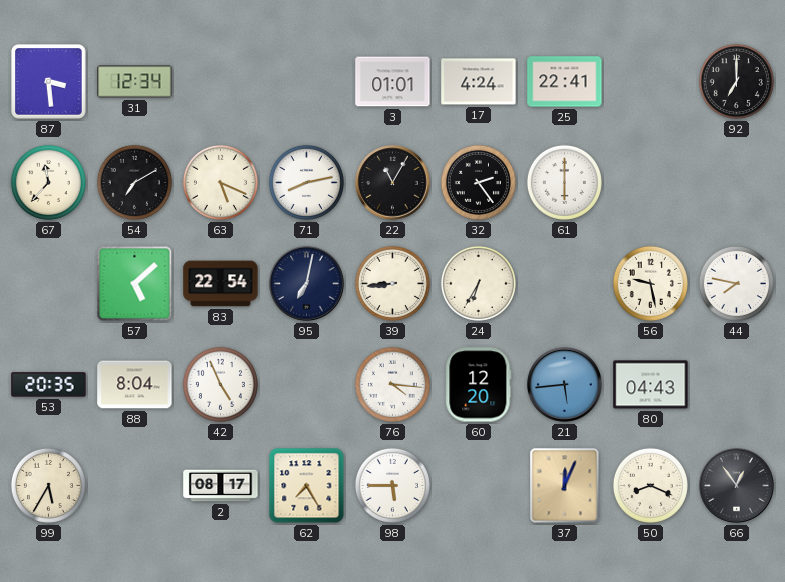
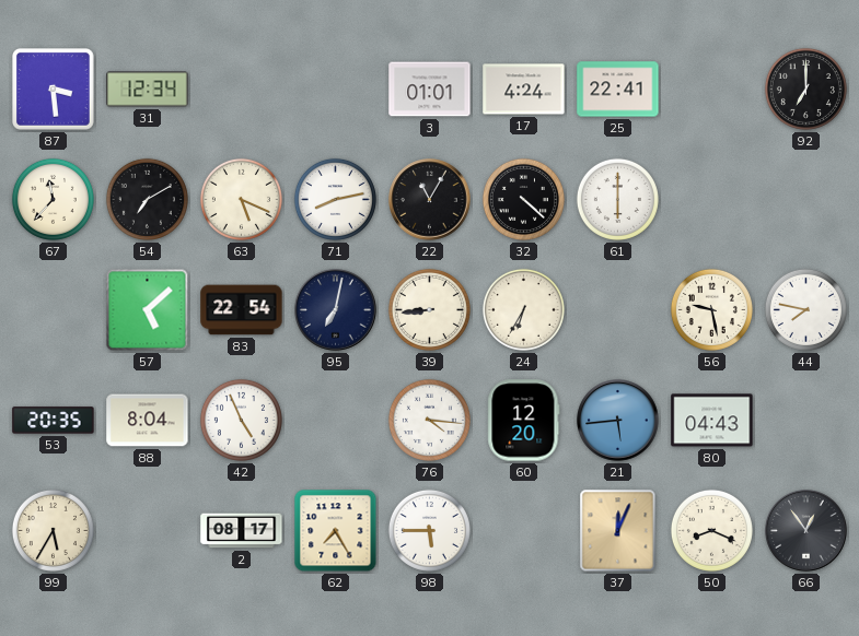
32: 2:24 -> 4:22
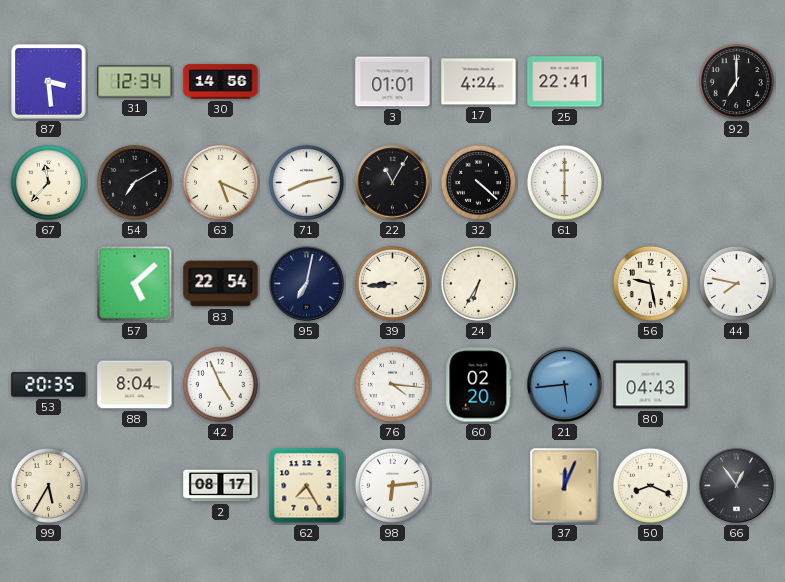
30: none -> 14:56
60: 12:20 -> 02:20
98: 5:45 -> 6:14
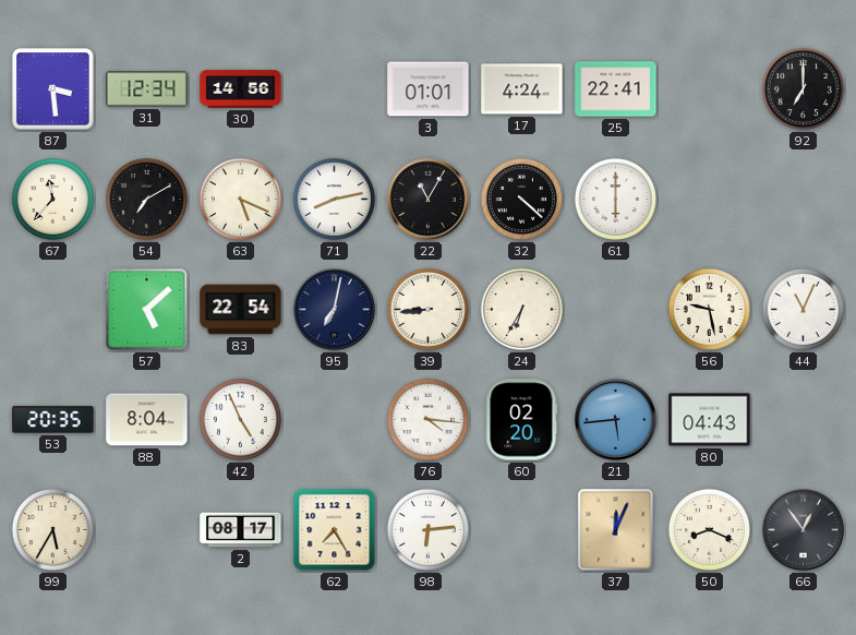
44: 7:47 -> 11:04
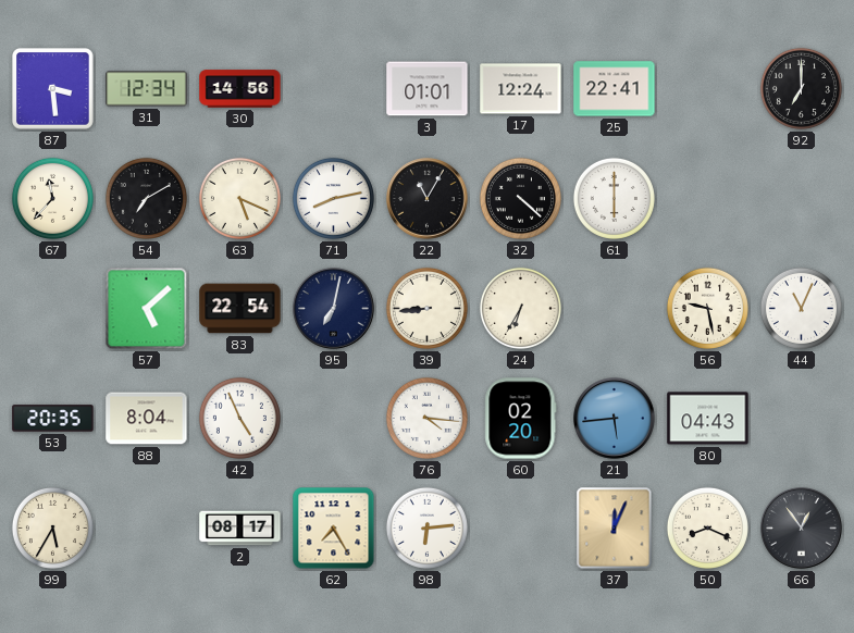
17: 4:24 -> 12:24
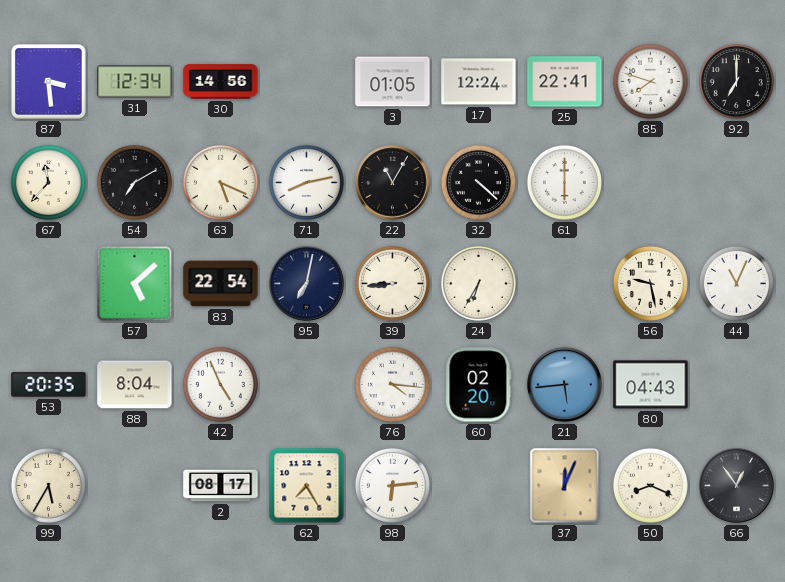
3: 01:01 -> 01:05
85: none -> 7:48
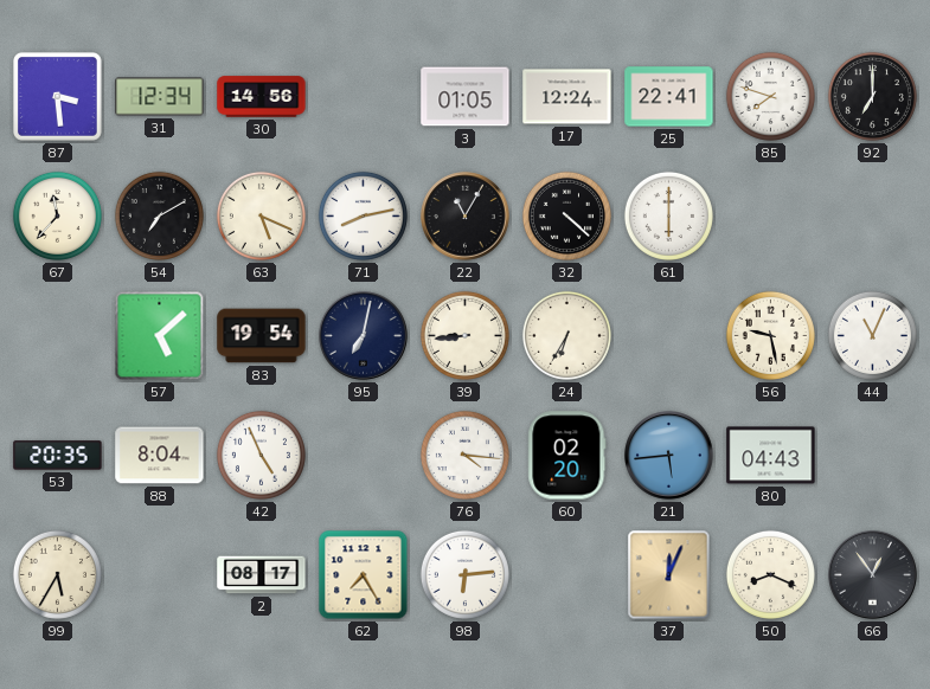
83: 22:54 -> 19:54
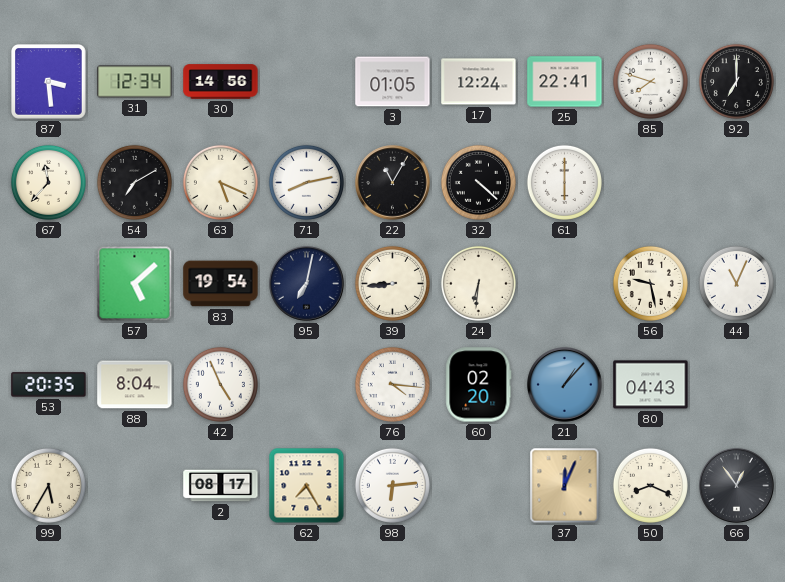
24: 6:35 -> 6:31
21: 5:44 -> 1:07
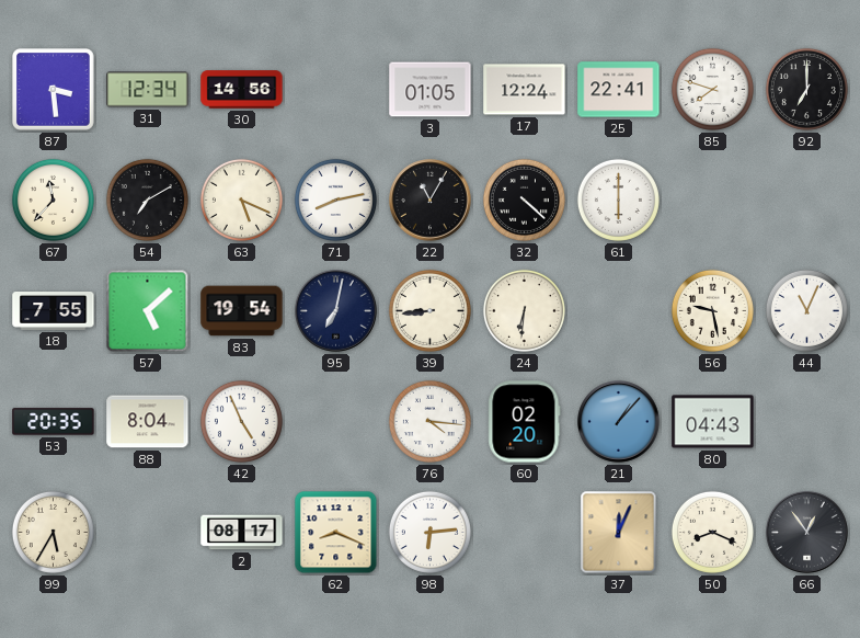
18: none -> 7:55
62: 7:25 -> 8:19
